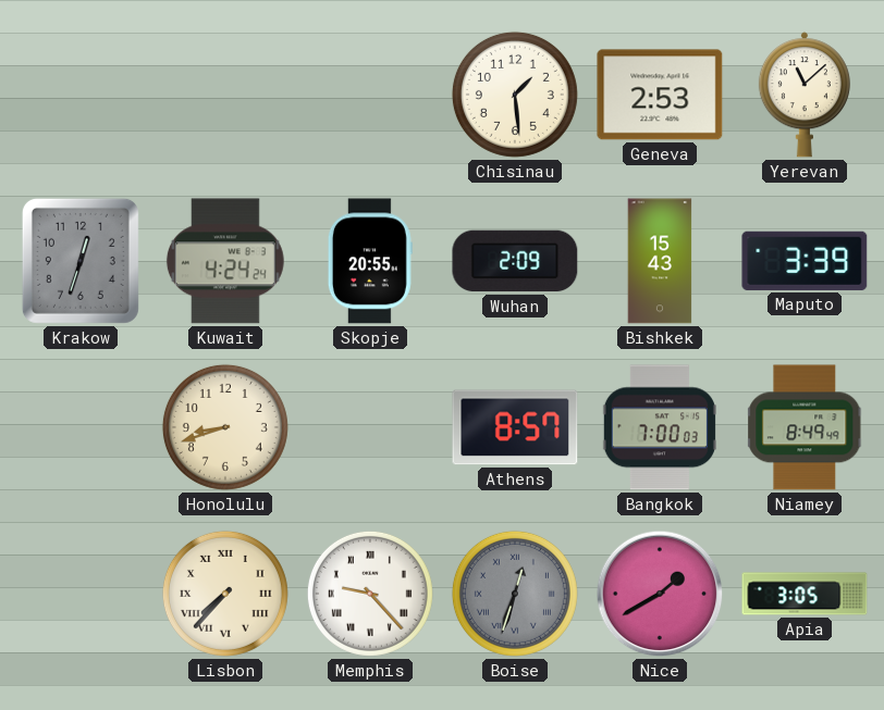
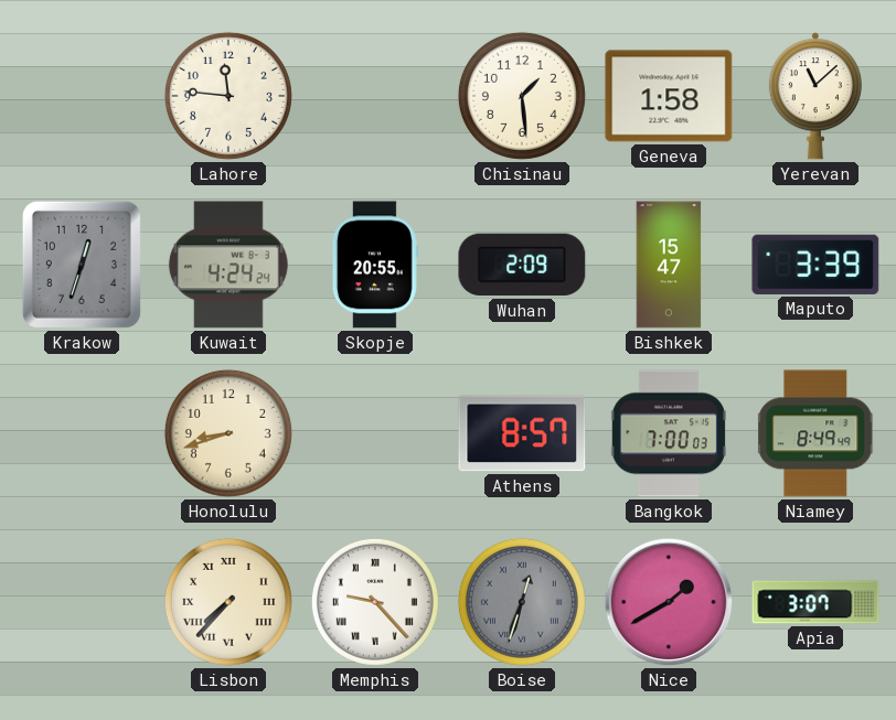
Lahore: none -> 11:46
Geneva: 2:53 -> 1:58
Bishkek: 15:43 -> 15:47
Apia: 3:05 -> 3:07
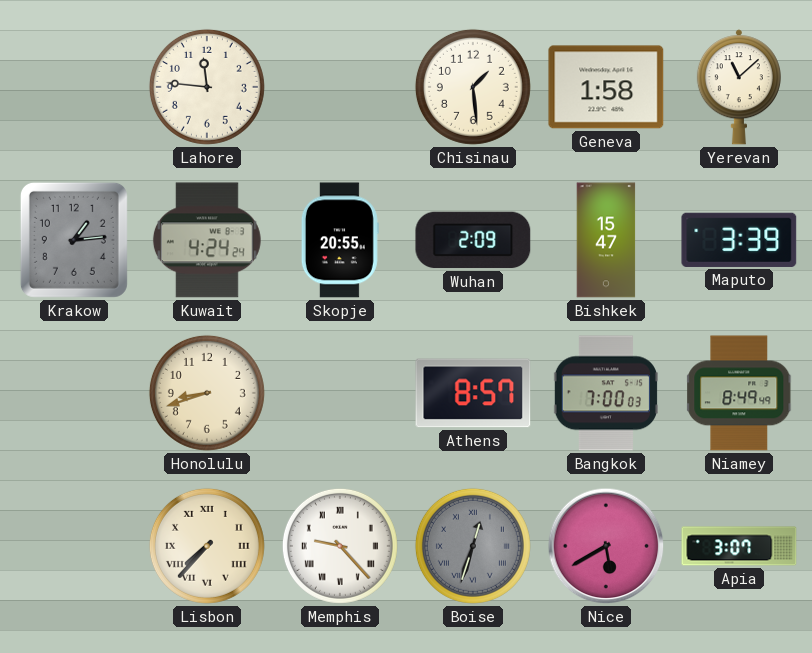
Krakow: 12:33 -> 1:14
Nice: 1:40 -> 5:40
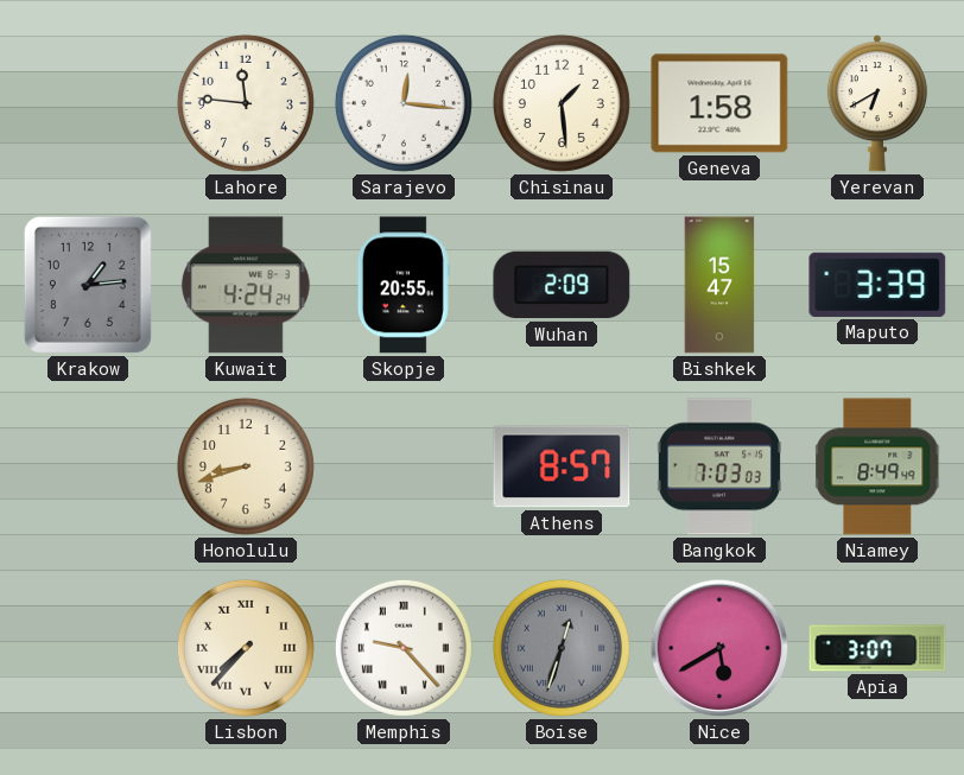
Sarajevo: none -> 12:16
Yerevan: 11:08 -> 6:40
Bangkok: 7:00 -> 7:03
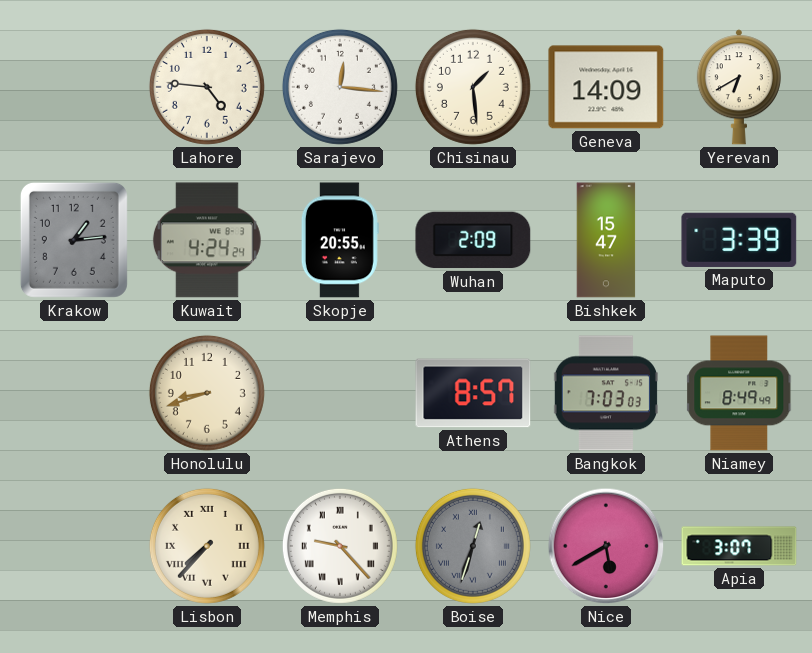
Lahore: 11:46 -> 4:46
Geneva: 1:58 -> 14:09
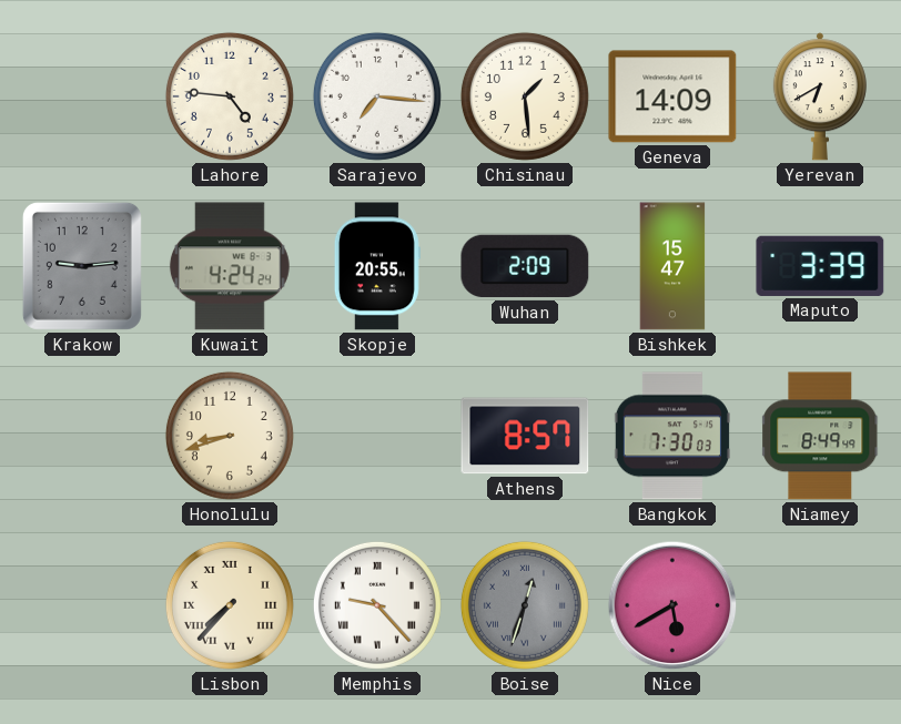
Sarajevo: 12:16 -> 7:16
Krakow: 1:14 -> 9:14
Bangkok: 7:03 -> 7:30
Apia: 3:07 -> none
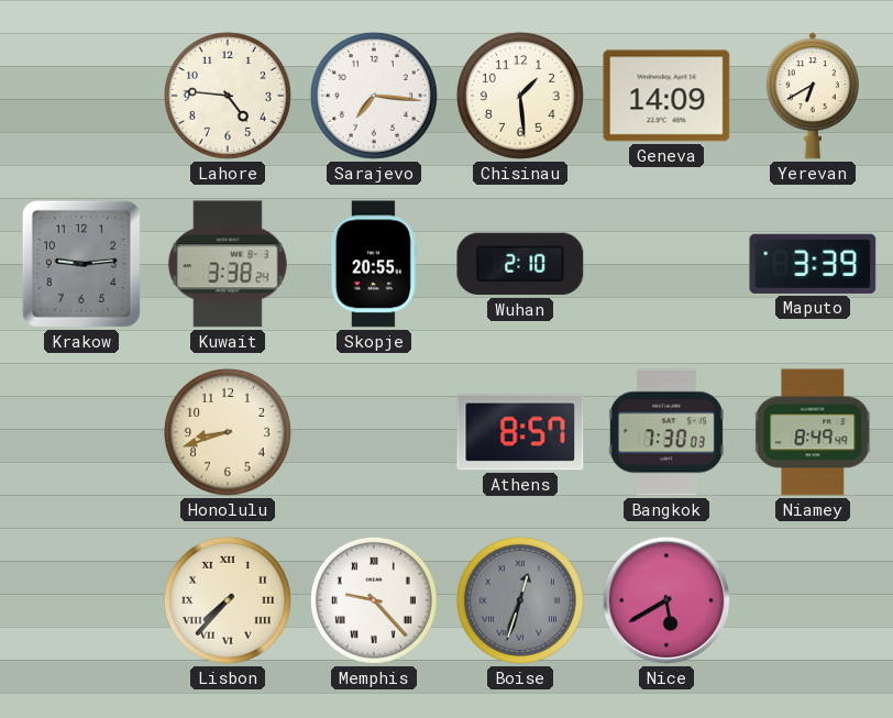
Kuwait: 4:24 -> 3:38
Wuhan: 2:09 -> 2:10
Bishkek: 15:47 -> none
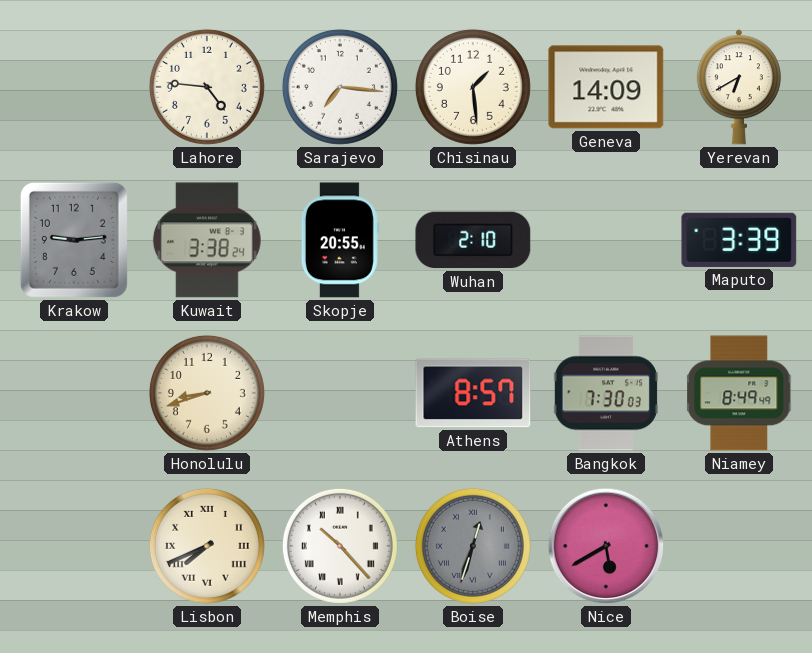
Lisbon: 7:37 -> 7:41
Memphis: 9:23 -> 10:23
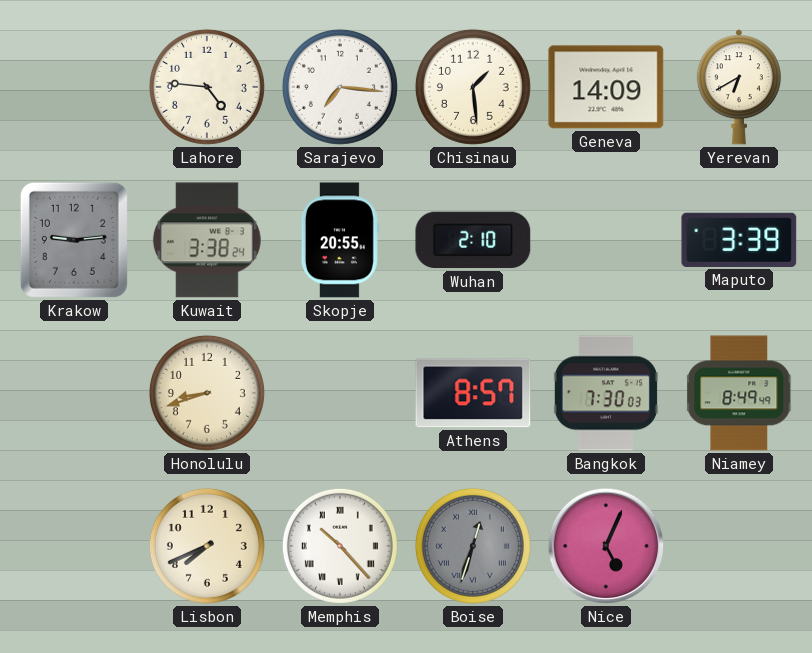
Lisbon numerals: Roman -> Arabic
Nice: 5:40 -> 5:04
